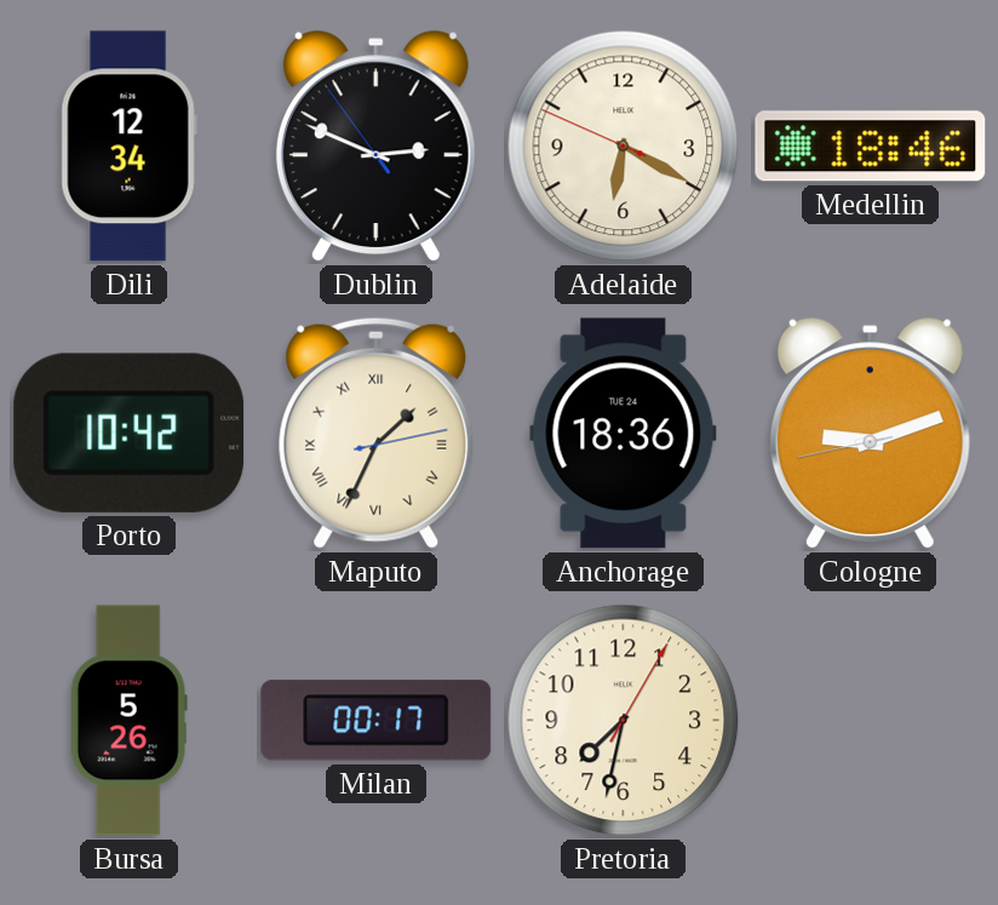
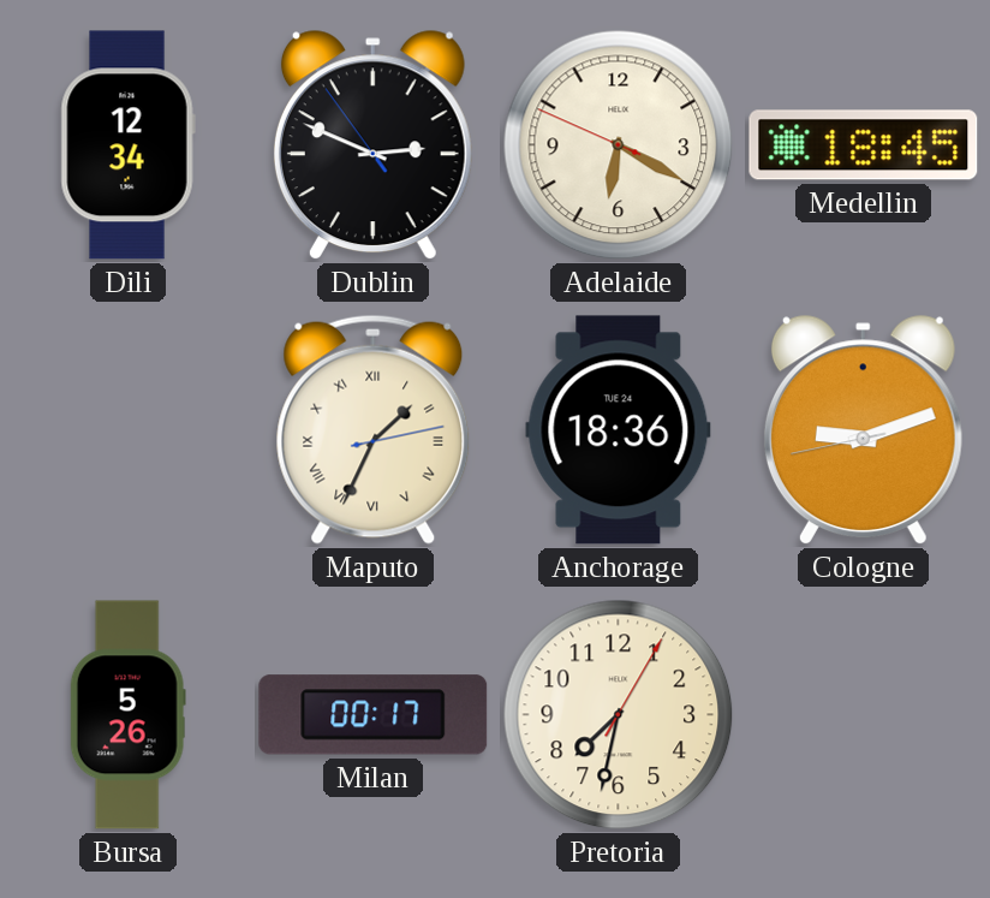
Medellin: 18:46 -> 18:45
Porto: 10:42 -> none
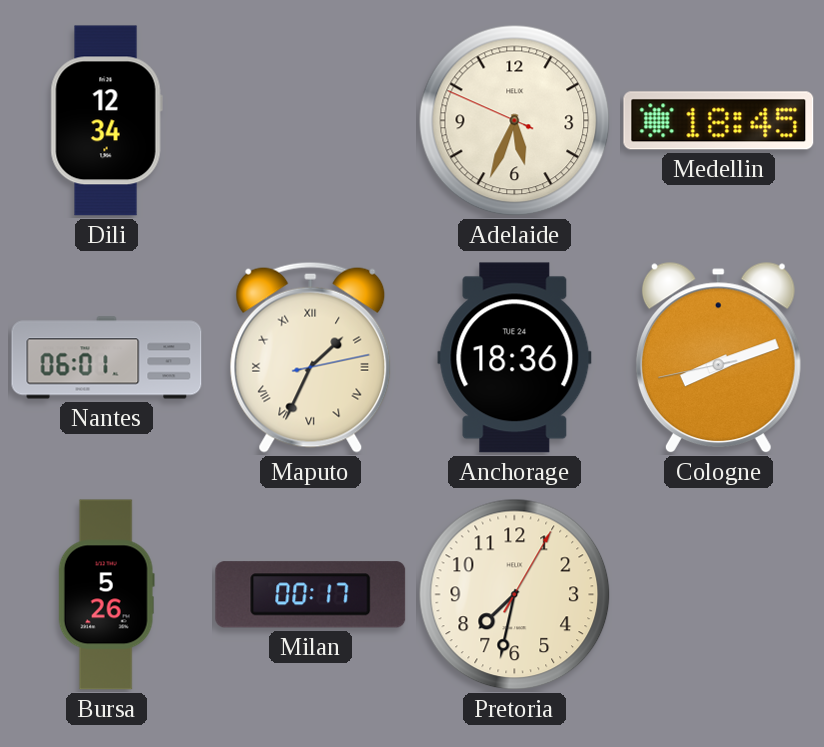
Dublin: 2:48 -> none
Adelaide: 6:19 -> 5:33
Nantes: none -> 06:01
Cologne: 9:11 -> 8:11
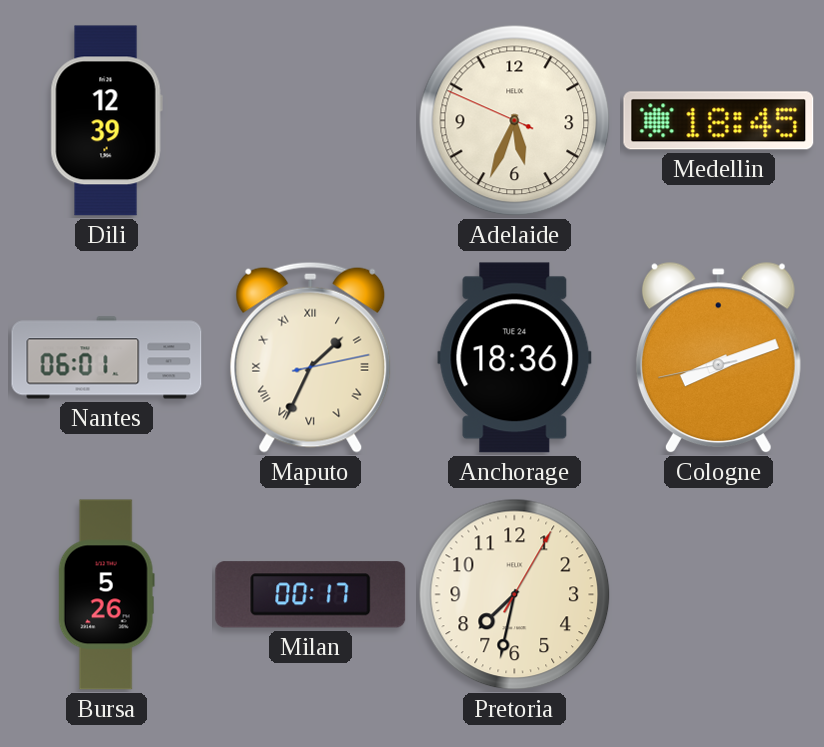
Dili: 12:34 -> 12:39
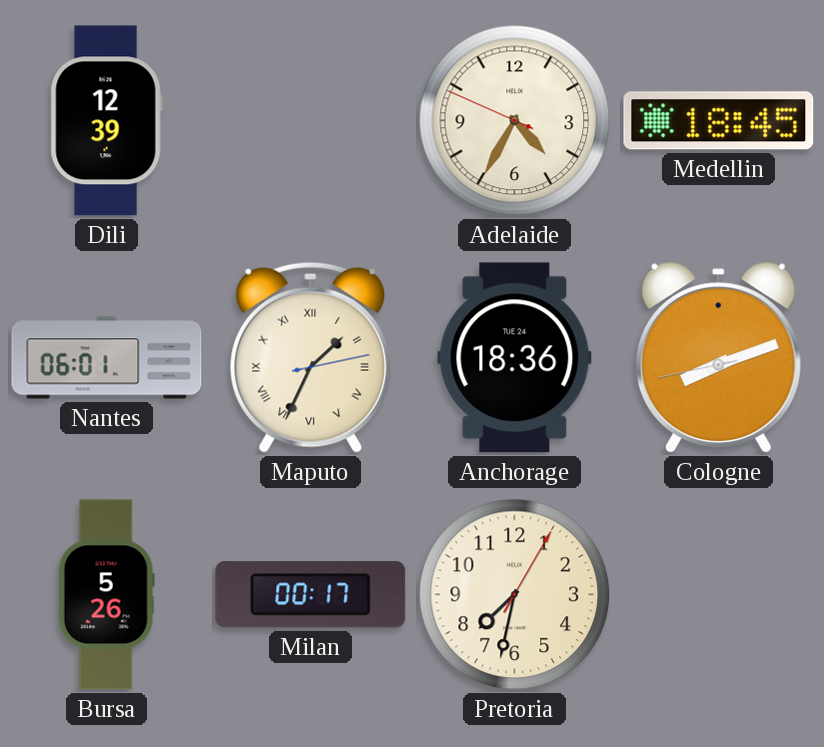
Adelaide: 5:33 -> 4:34
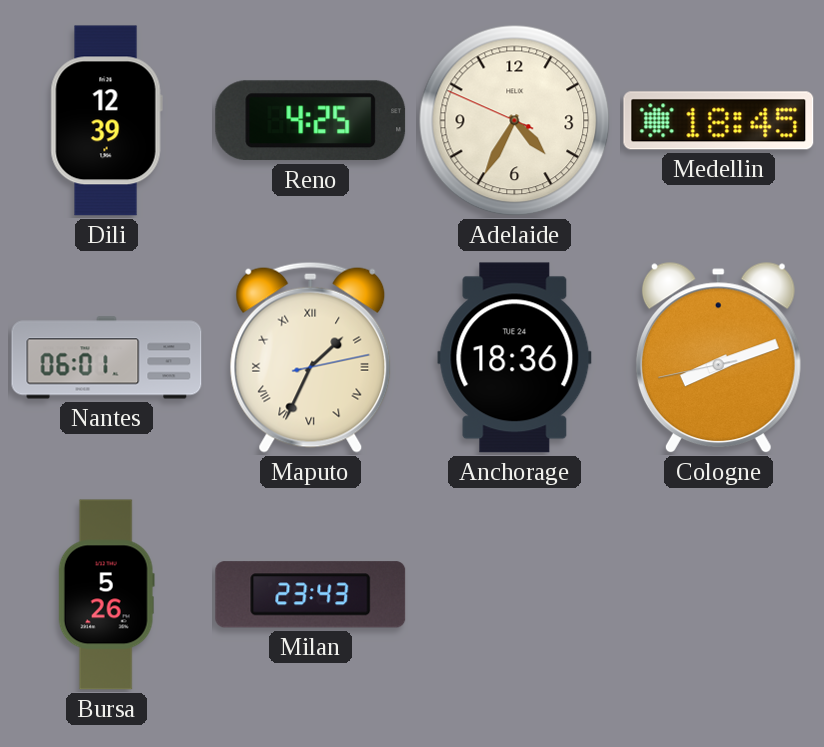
Reno: none -> 4:25
Milan: 00:17 -> 23:43
Pretoria: 7:32 -> none
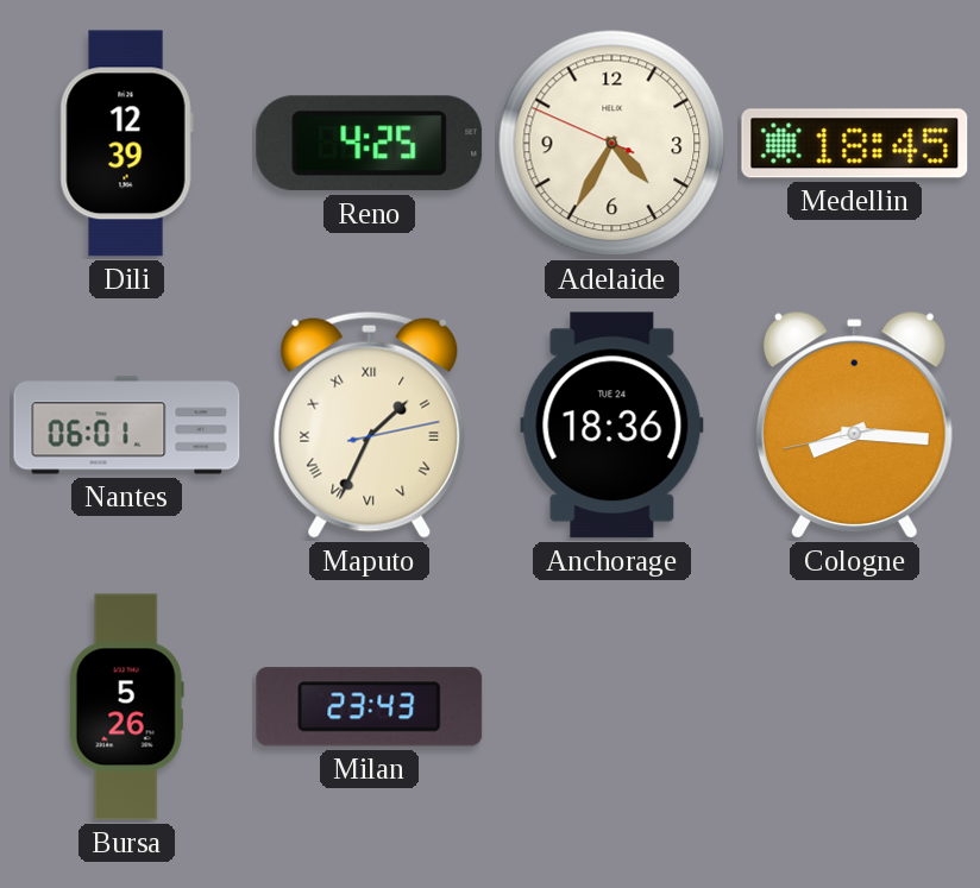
Cologne: 8:11 -> 8:15
